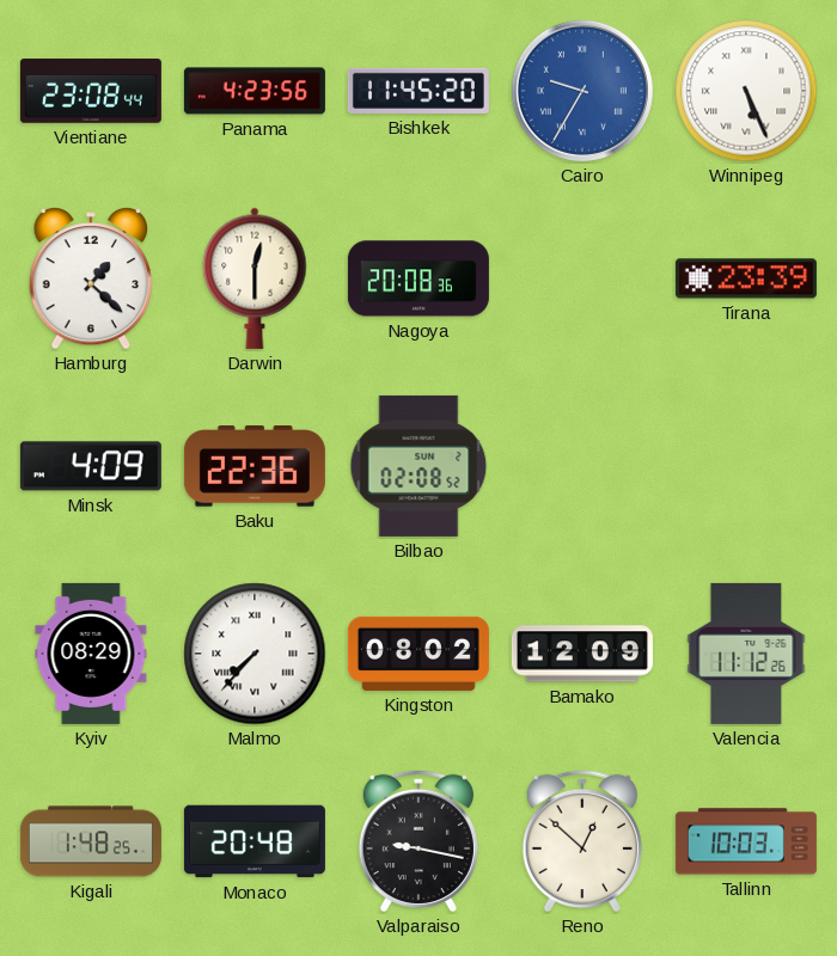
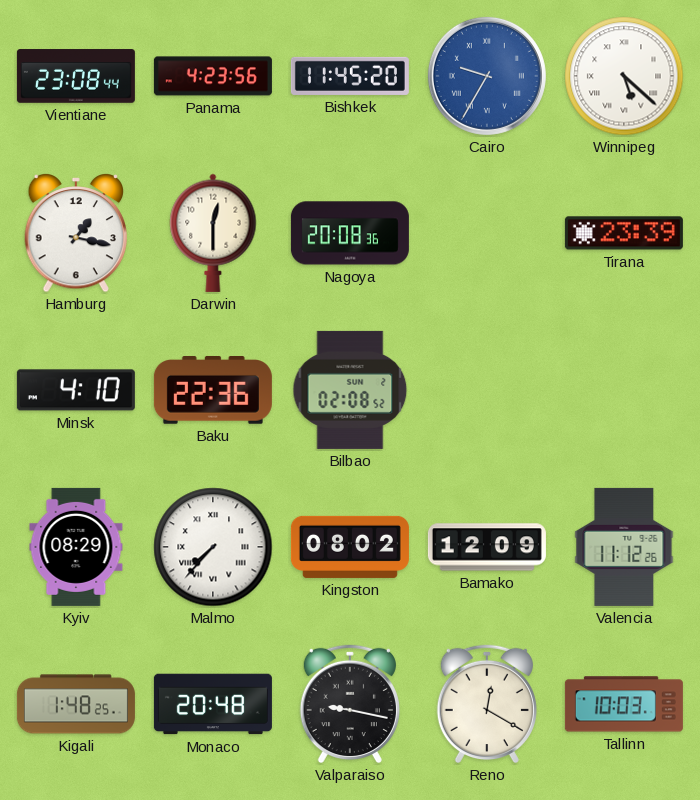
Winnipeg: 5:26 -> 5:22
Hamburg: 1:22 -> 1:17
Minsk: 4:09 -> 4:10
Reno: 12:52 -> 12:20
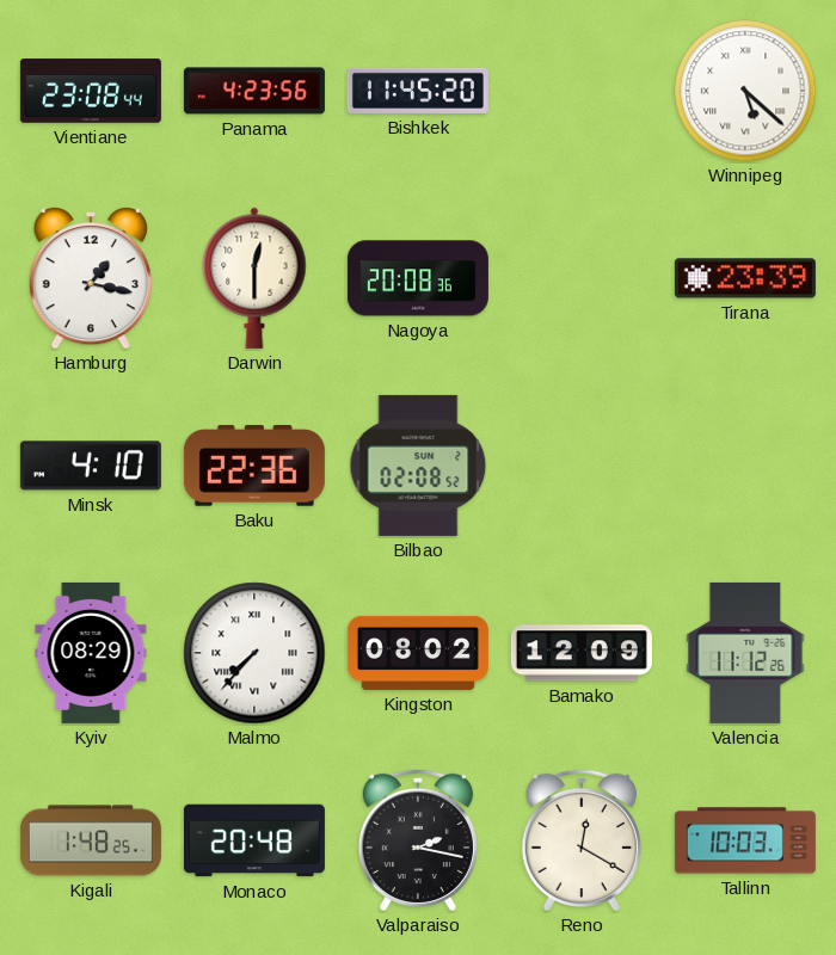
Cairo: 9:35 -> none
Valparaiso: 9:17 -> 2:17
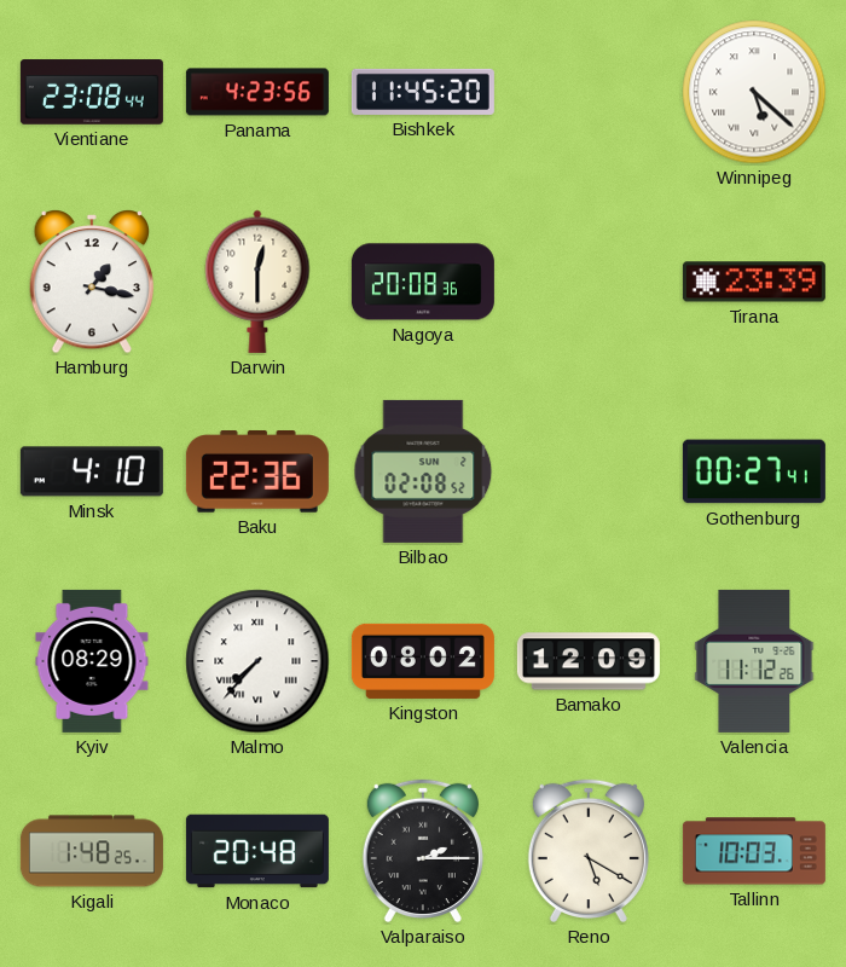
Gothenburg: none -> 00:27
Valparaiso: 2:17 -> 2:15
Reno: 12:20 -> 5:20
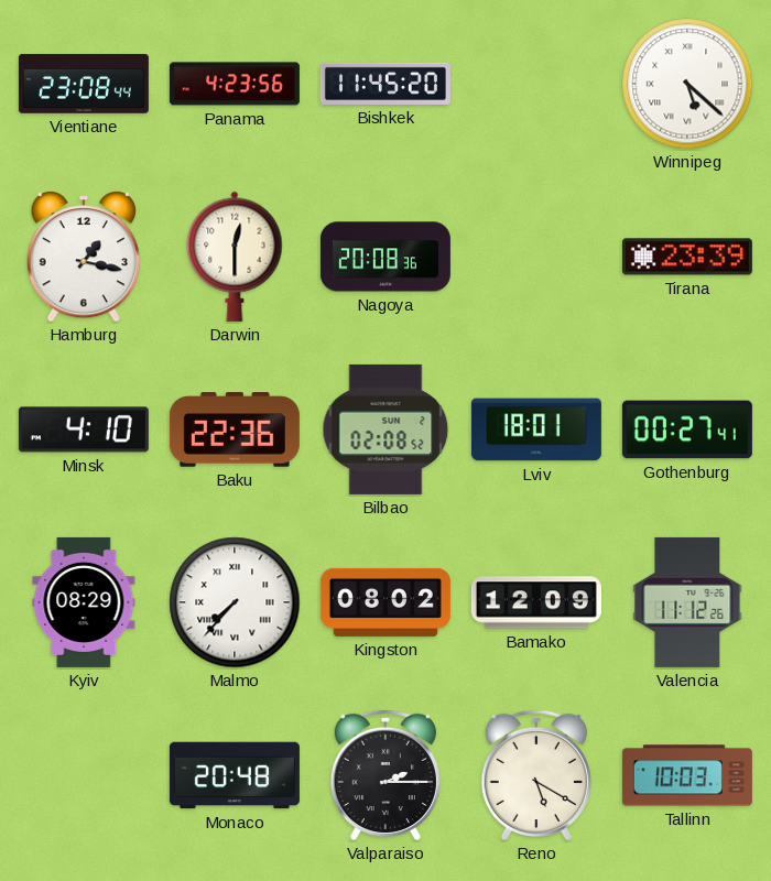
Lviv: none -> 18:01
Kigali: 1:48 -> none
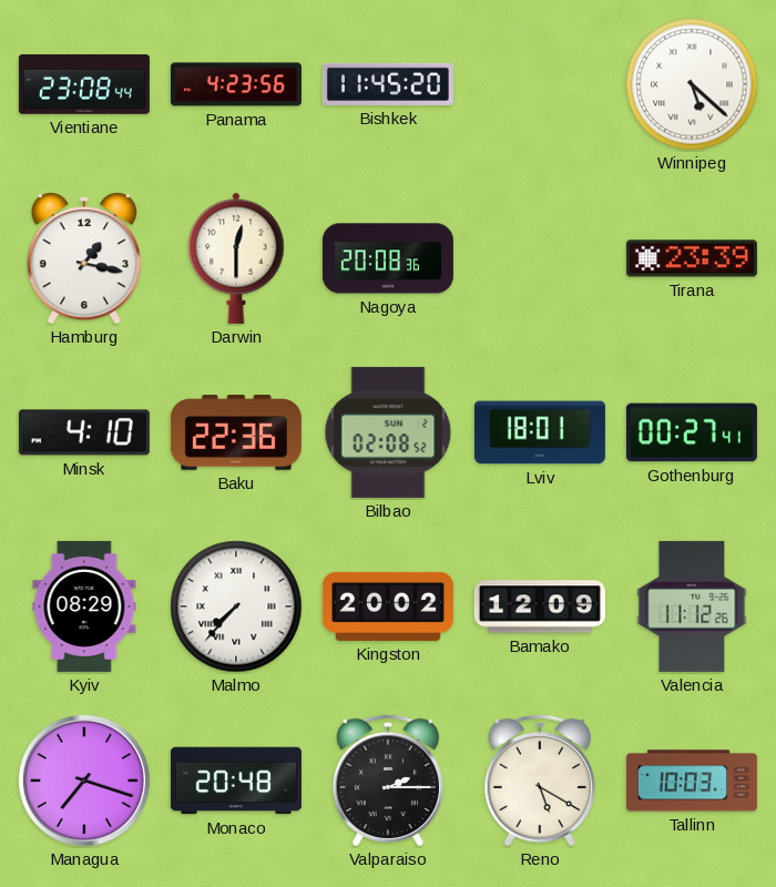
Kingston: 08:02 -> 20:02
Managua: none -> 7:18
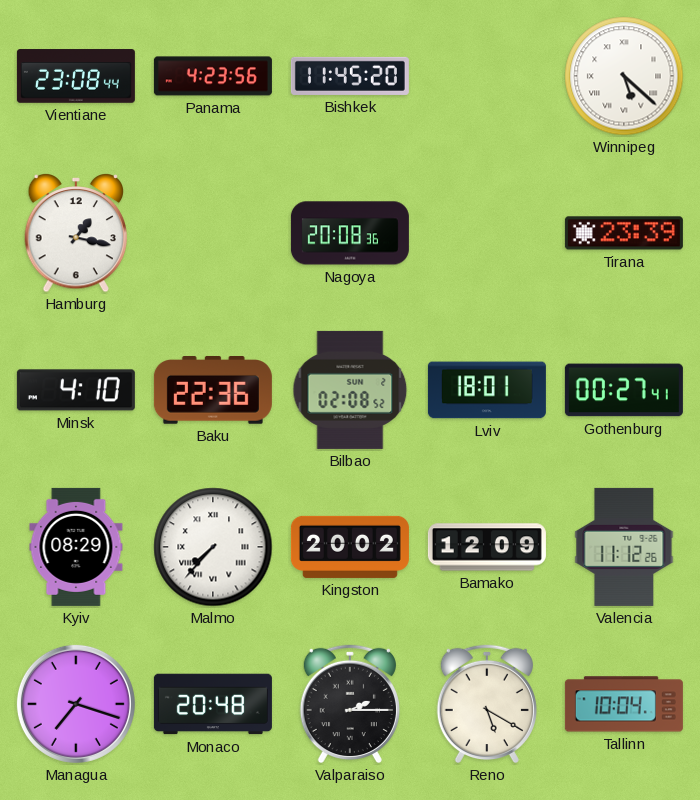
Darwin: 12:30 -> none
Tallinn: 10:03 -> 10:04
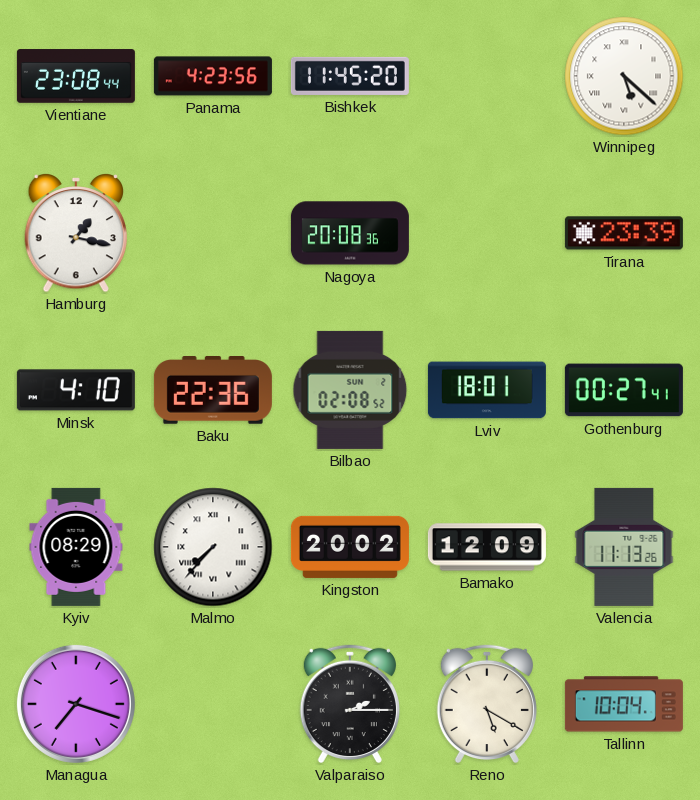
Valencia: 11:12 -> 11:13
Monaco: 20:48 -> none
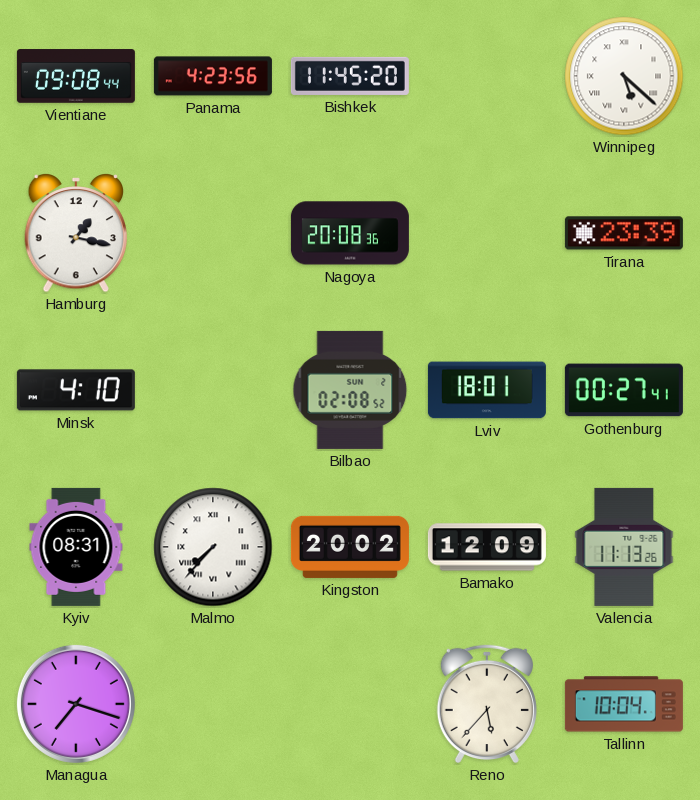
Vientiane: 23:08 -> 09:08
Baku: 22:36 -> none
Kyiv: 08:29 -> 08:31
Valparaiso: 2:15 -> none
Reno: 5:20 -> 5:37
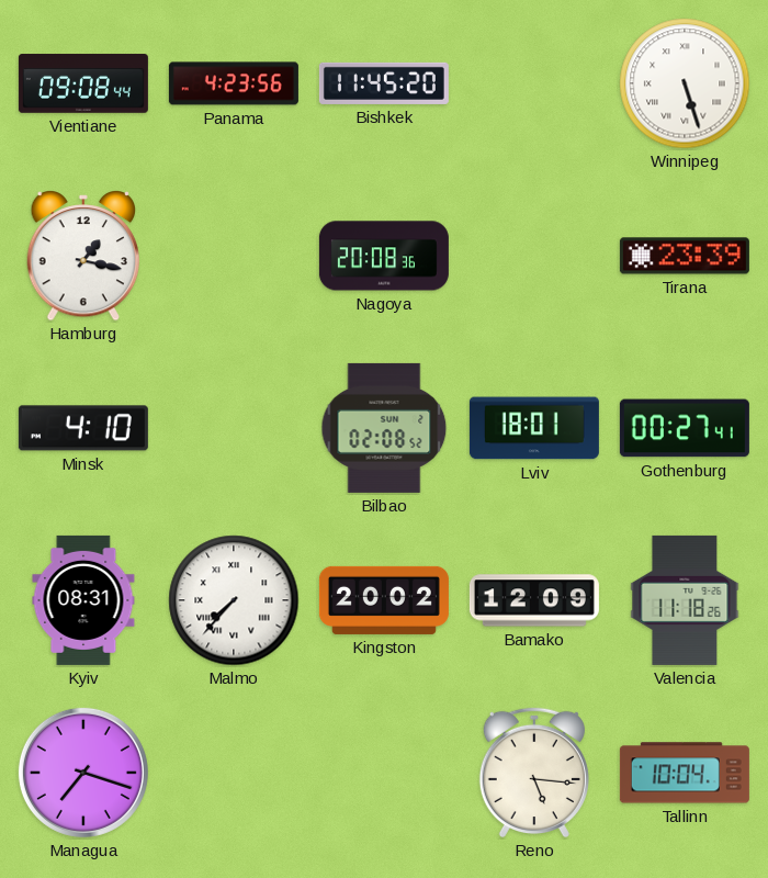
Winnipeg: 5:22 -> 5:27
Valencia: 11:13 -> 11:18
Reno: 5:37 -> 5:16
